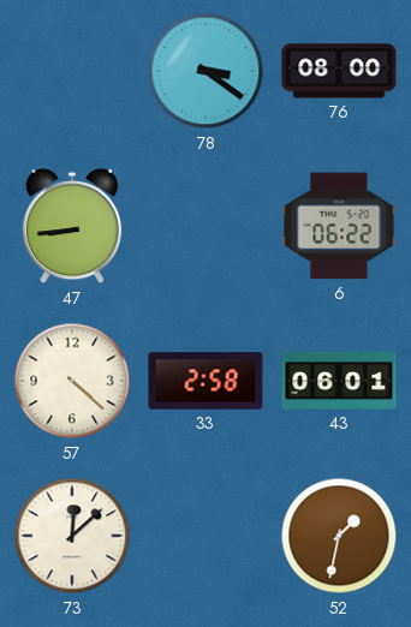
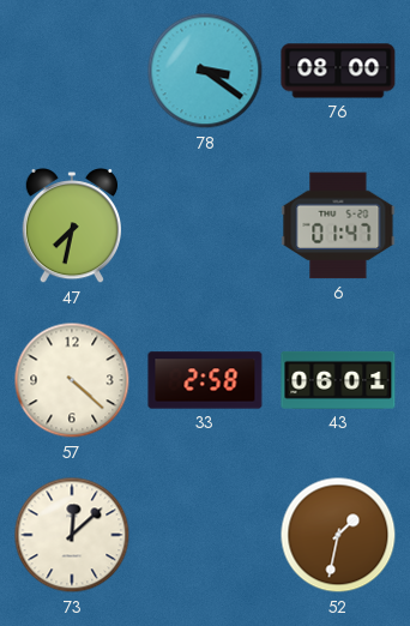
47: 8:44 -> 7:32
6: 06:22 -> 01:47
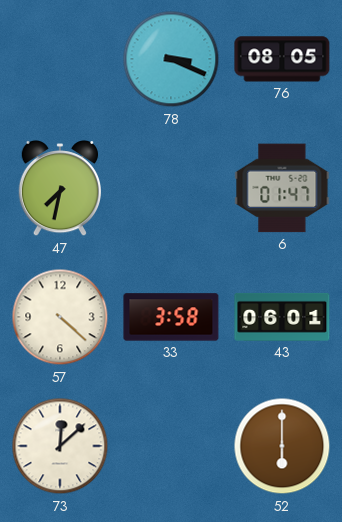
78: 3:21 -> 3:19
76: 08:00 -> 08:05
33: 2:58 -> 3:58
52: 1:32 -> 6:00
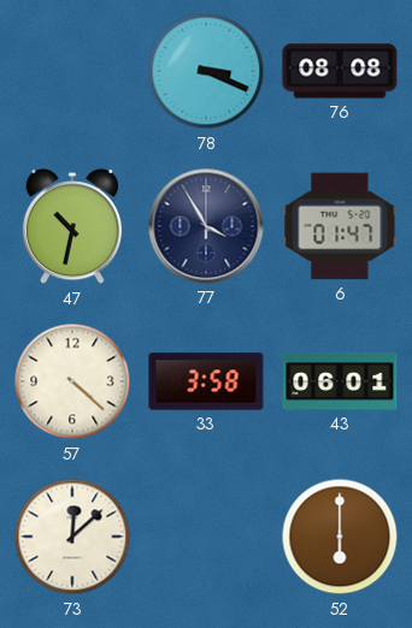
76: 08:05 -> 08:08
47: 7:32 -> 10:32
77: none -> 3:55
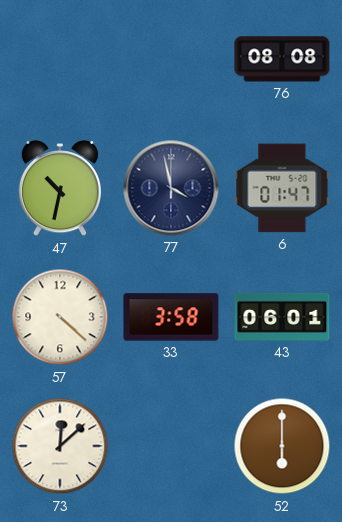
78: 3:19 -> none
77: 3:55 -> 3:58
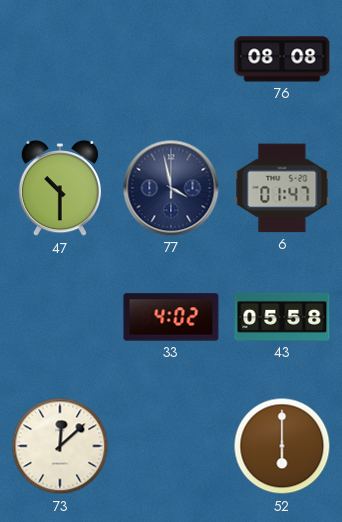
47: 10:32 -> 10:30
57: 4:22 -> none
33: 3:58 -> 4:02
43: 06:01 -> 05:58
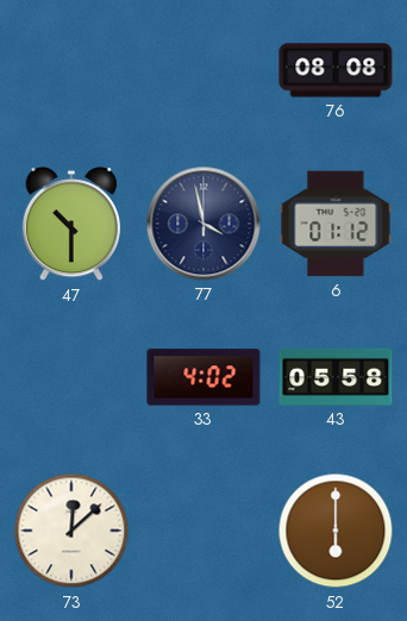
6: 01:47 -> 01:12
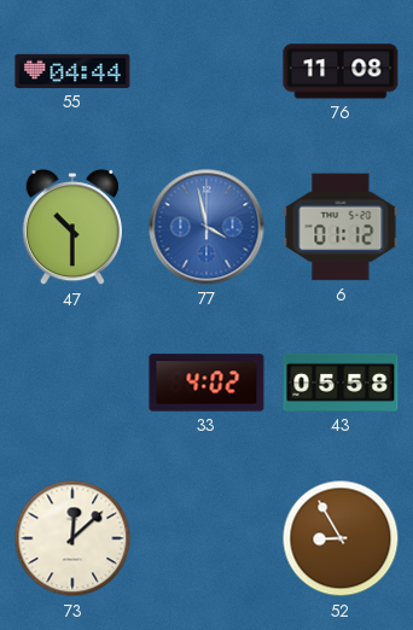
55: none -> 04:44
76: 08:08 -> 11:08
77 dial: navy -> blue
52: 6:00 -> 8:55
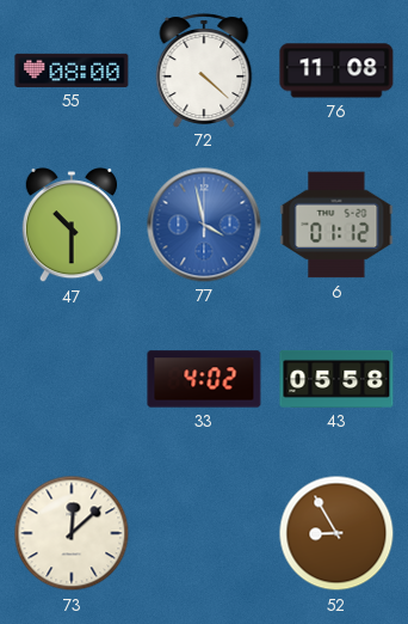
55: 04:44 -> 08:00
72: none -> 4:22
